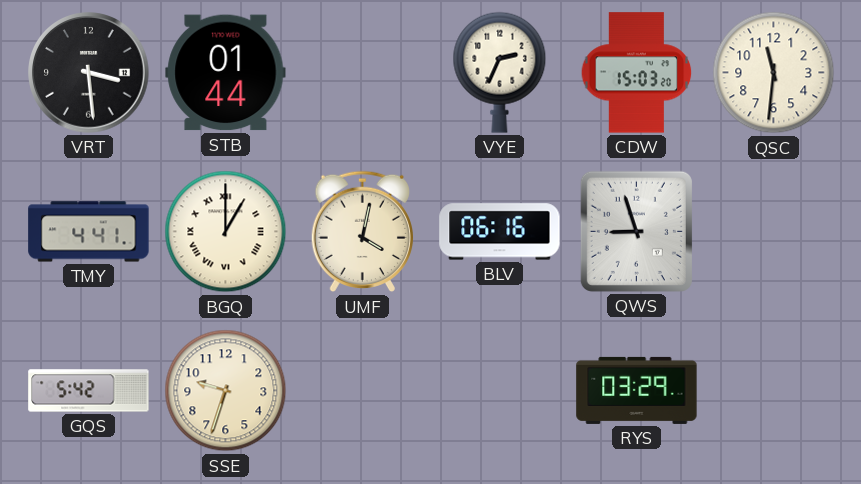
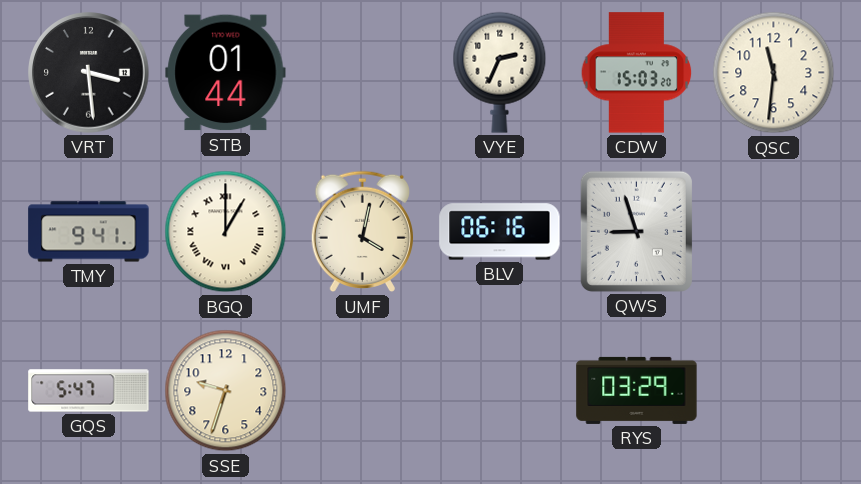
TMY: 4:41 -> 9:41
GQS: 5:42 -> 5:47
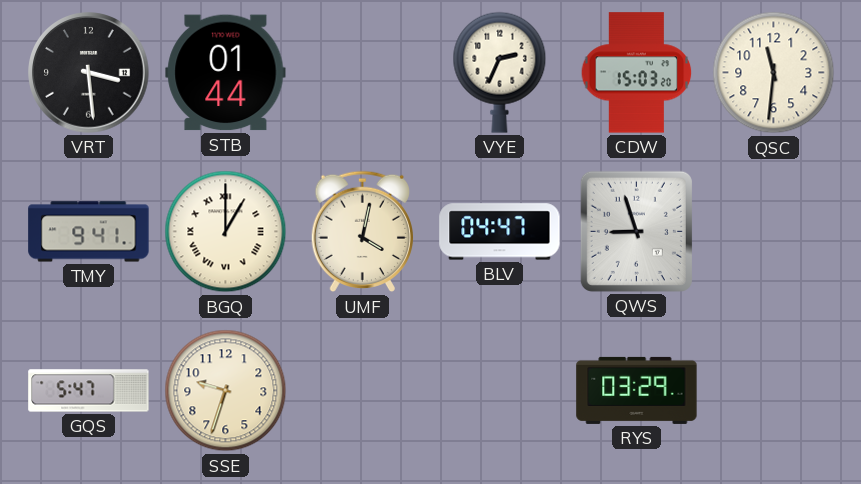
BLV: 06:16 -> 04:47
